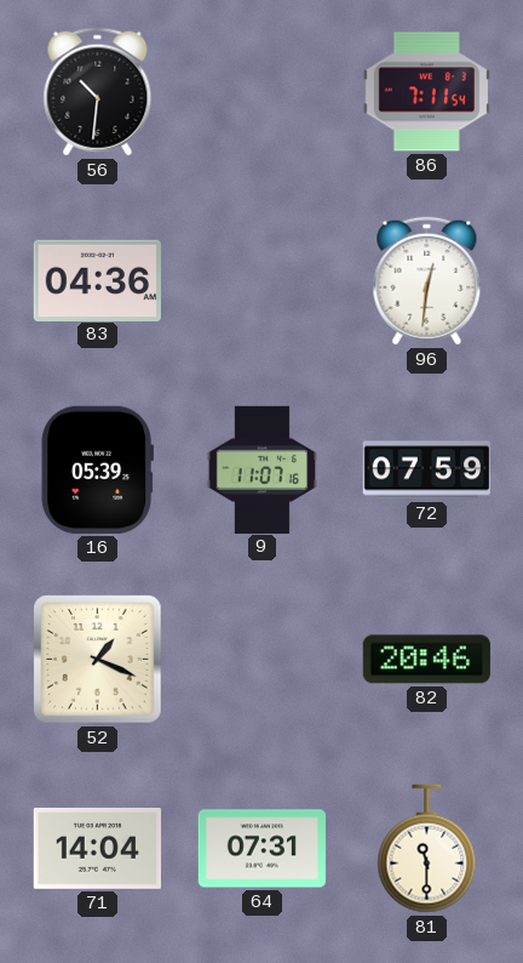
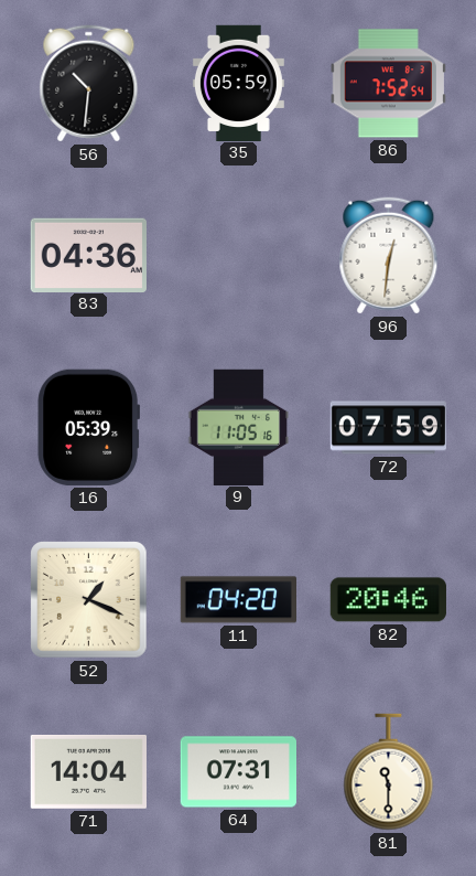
35: none -> 05:59
86: 7:11 -> 7:52
9: 11:07 -> 11:05
11: none -> 04:20
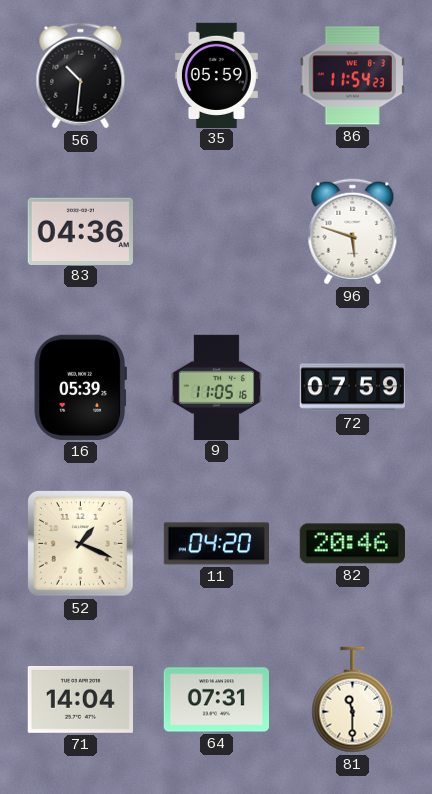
86: 7:52 -> 11:54
96: 12:31 -> 5:48
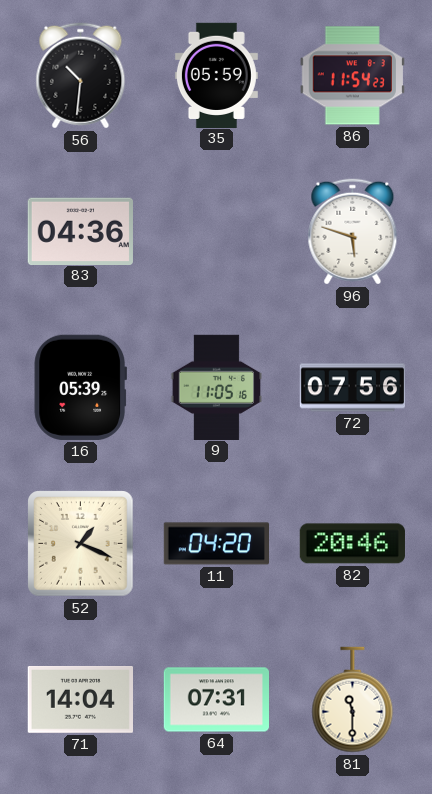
72: 07:59 -> 07:56
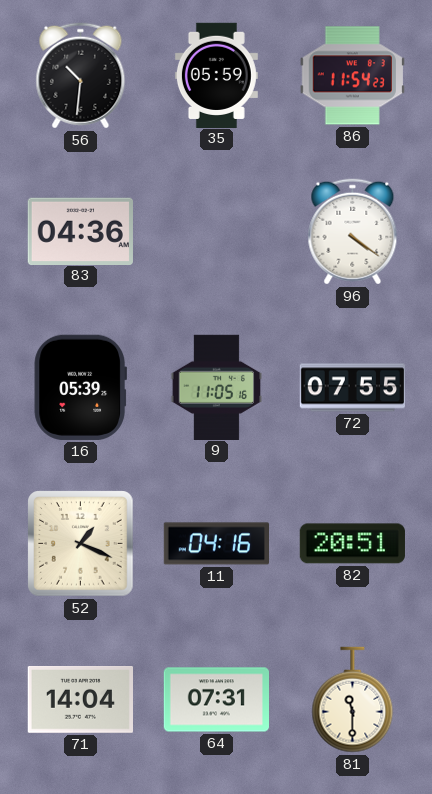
96: 5:48 -> 4:21
72: 07:56 -> 07:55
11: 04:20 -> 04:16
82: 20:46 -> 20:51
